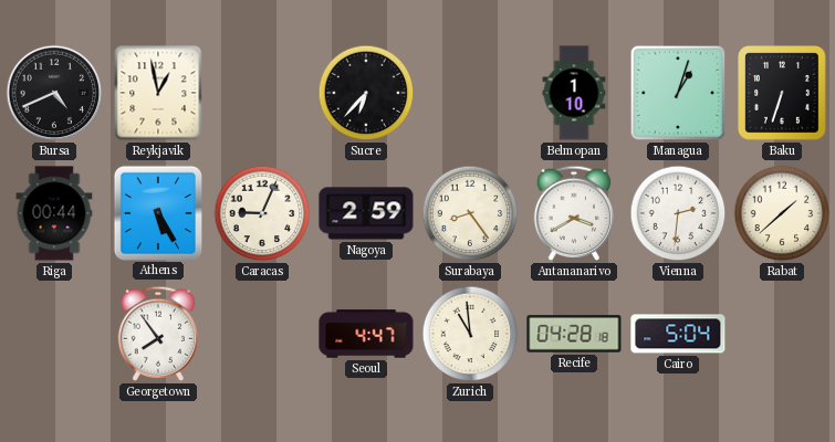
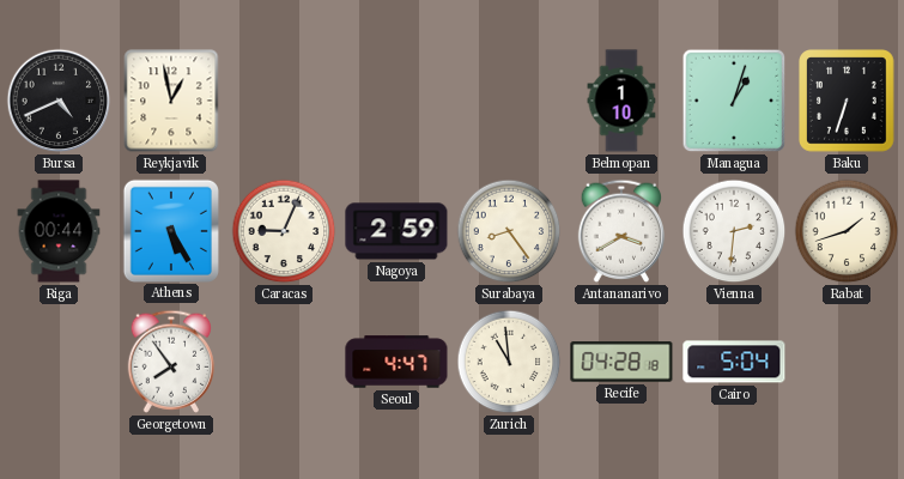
Sucre: 6:37 -> none
Rabat: 1:38 -> 1:42
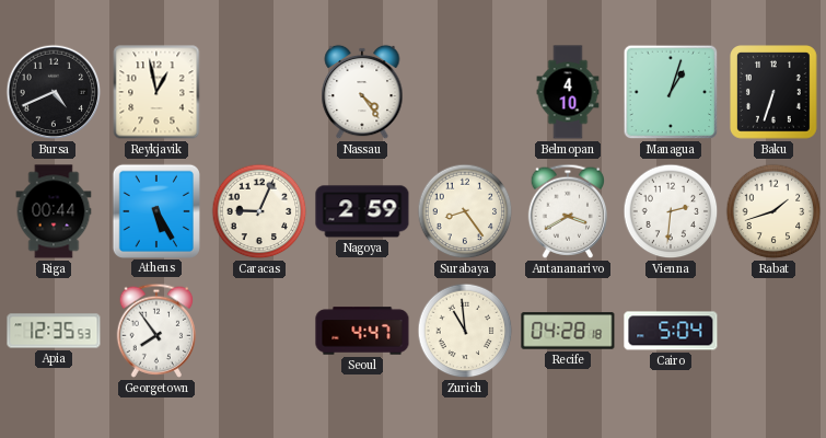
Nassau: none -> 4:24
Belmopan: 1:10 -> 4:10
Apia: none -> 12:35
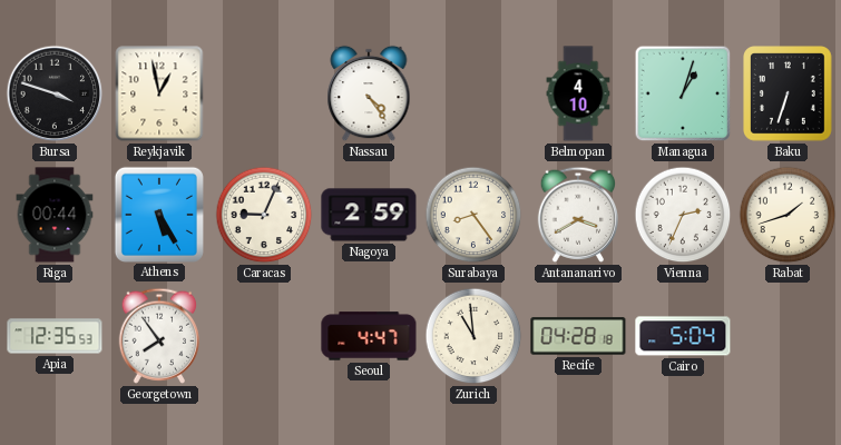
Bursa: 4:41 -> 3:48
Vienna: 2:31 -> 2:34
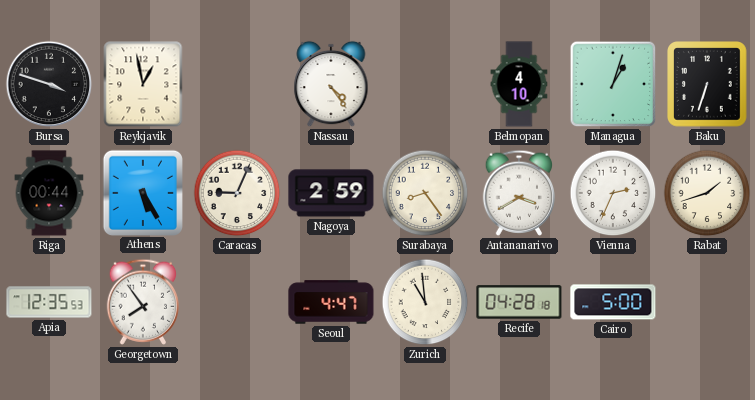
Cairo: 5:04 -> 5:00
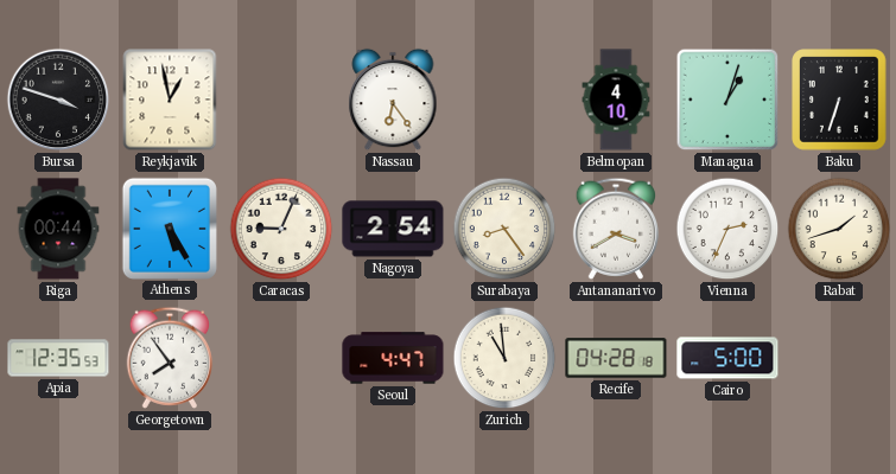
Nassau: 4:24 -> 6:24
Nagoya: 2:59 -> 2:54
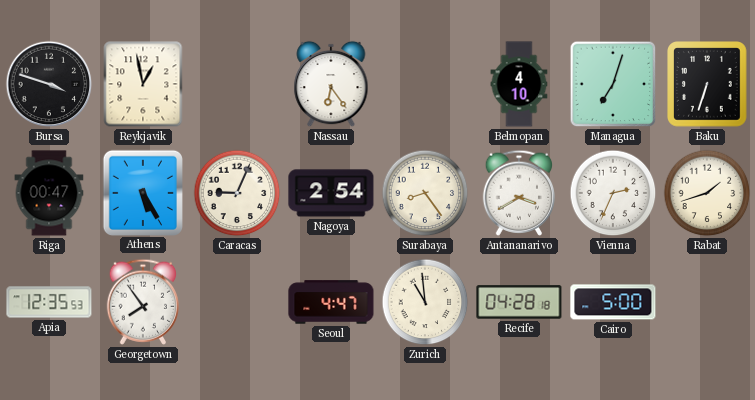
Managua: 1:03 -> 7:03
Riga: 00:44 -> 00:47
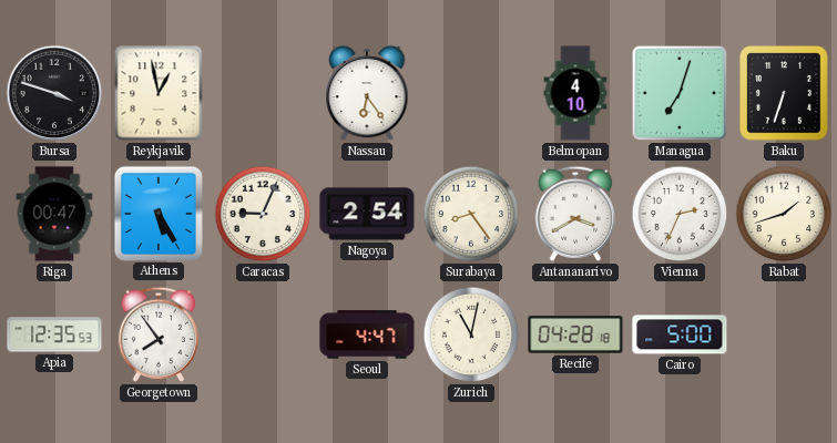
Zurich: 10:59 -> 11:02
